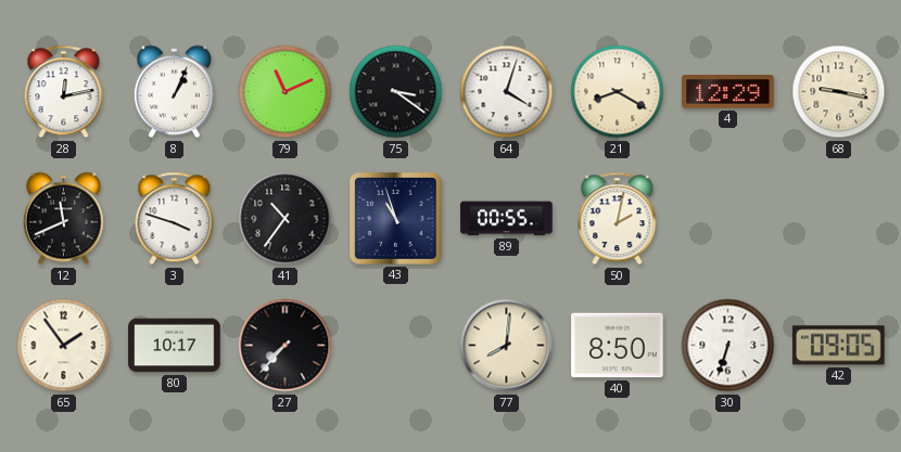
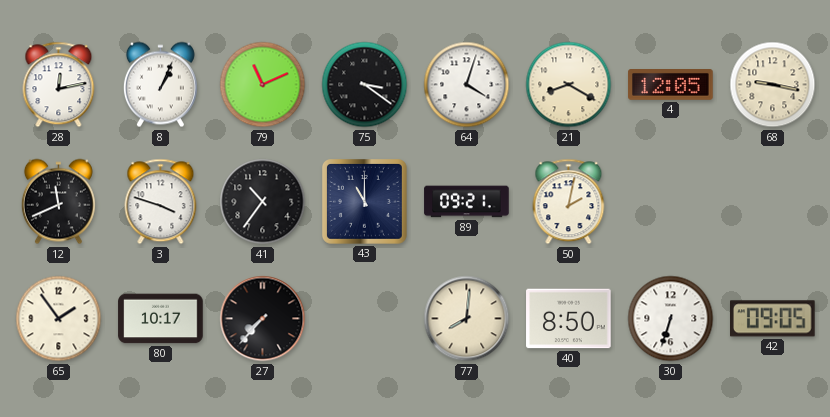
4: 12:29 -> 12:05
43: 10:57 -> 11:00
89: 00:55 -> 09:21
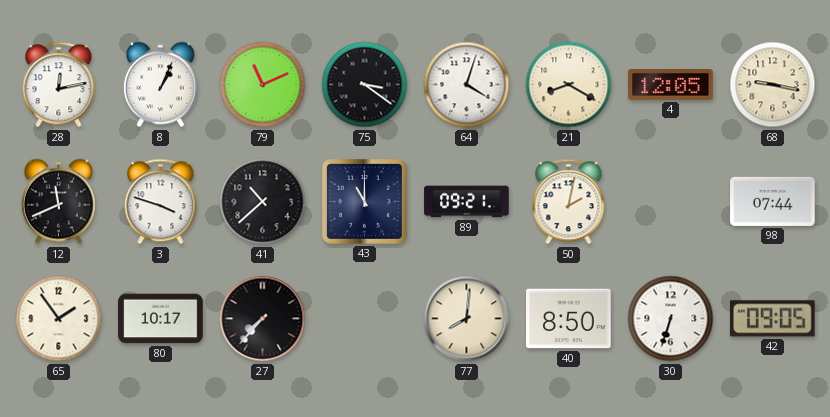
41: 10:36 -> 10:38
98: none -> 07:44
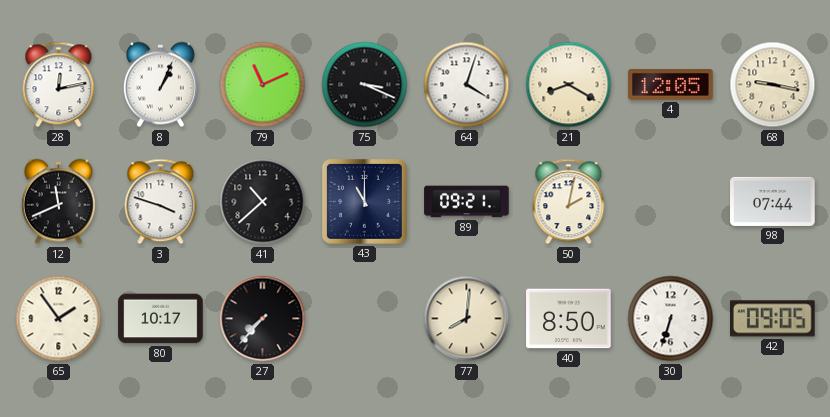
75: 3:21 -> 3:19
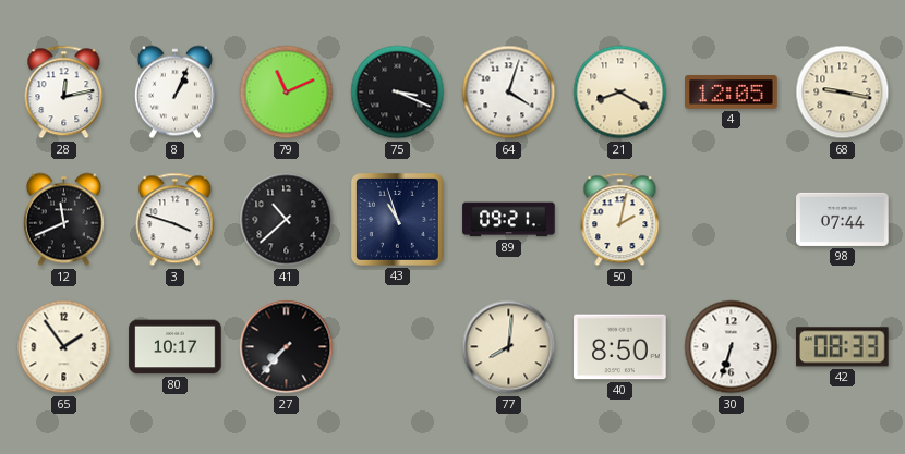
43: 11:00 -> 10:57
42: 09:05 -> 08:33
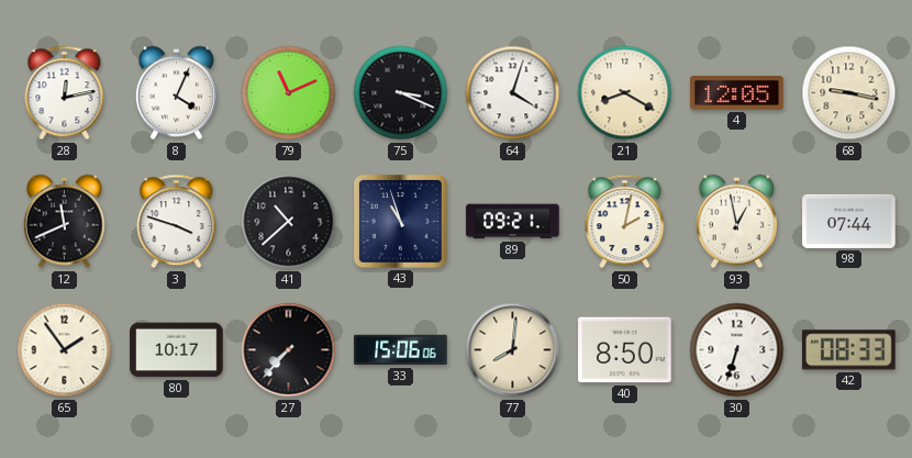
8: 1:04 -> 4:04
93: none -> 12:58
33: none -> 15:06
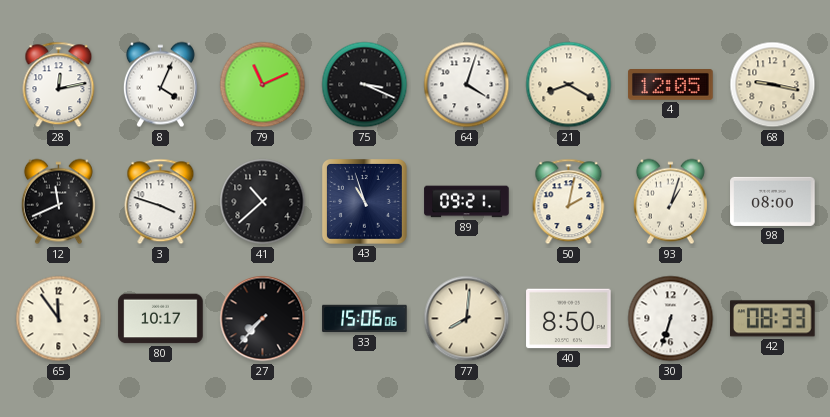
93: 12:58 -> 1:03
98: 07:44 -> 08:00
65: 1:54 -> 11:54
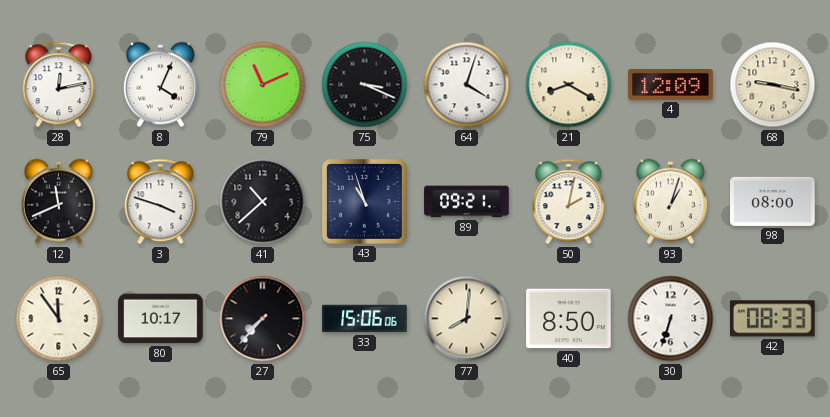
4: 12:05 -> 12:09
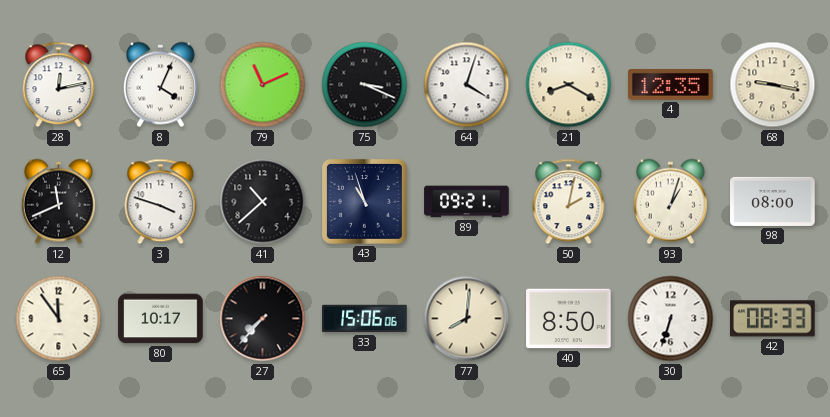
4: 12:09 -> 12:35
